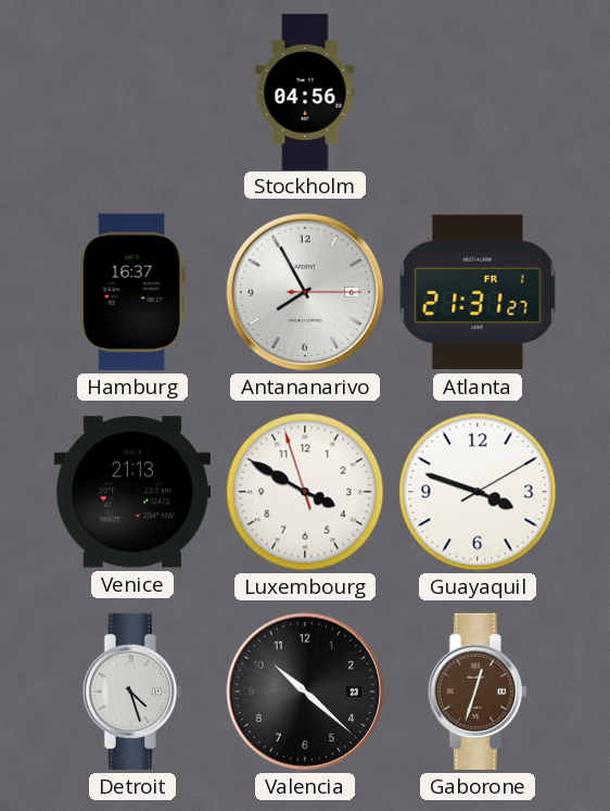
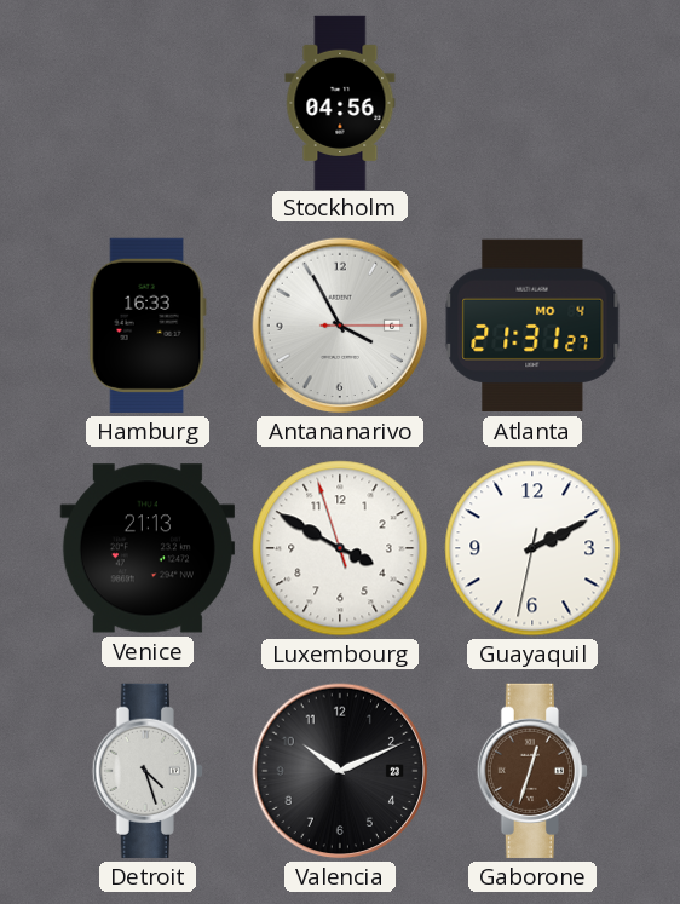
Hamburg: 16:37 -> 16:33
Antananarivo: 7:55 -> 3:55
Atlanta date: FR 1 -> MO 4
Guayaquil: 3:48 -> 2:10
Valencia: 10:22 -> 10:11
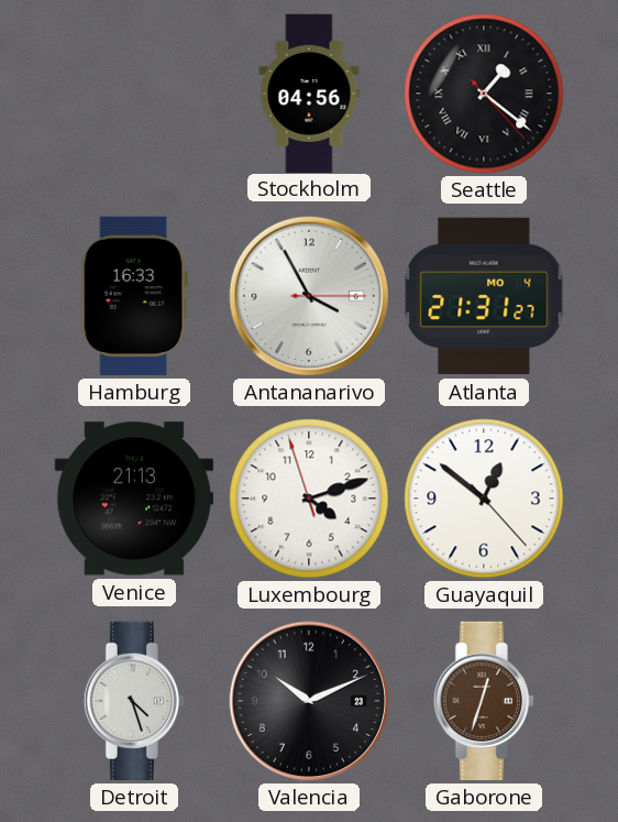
Seattle: none -> 1:21
Luxembourg: 3:49 -> 4:11
Guayaquil: 2:10 -> 12:51
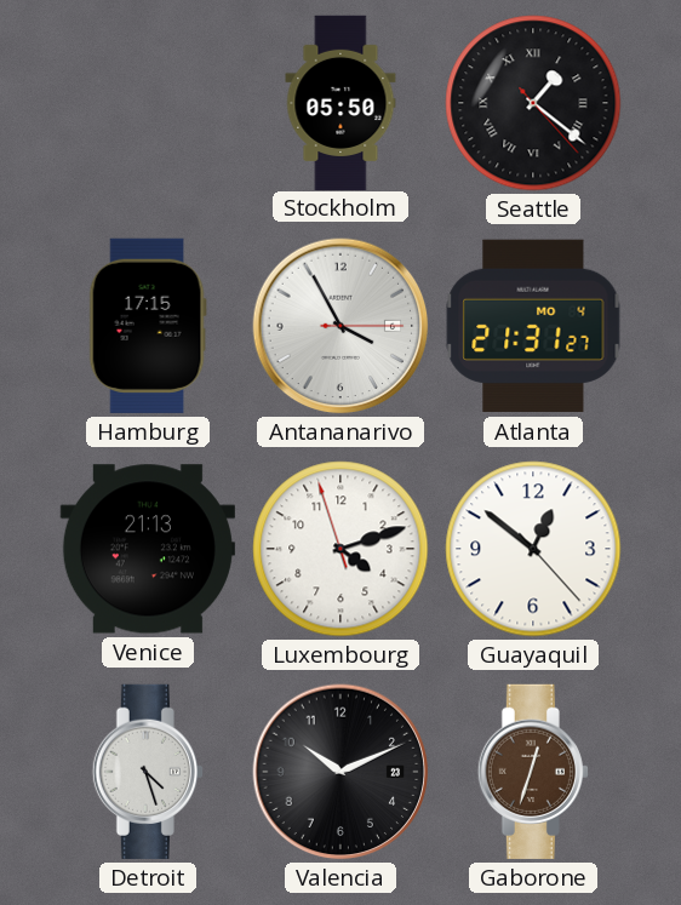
Stockholm: 04:56 -> 05:50
Hamburg: 16:33 -> 17:15
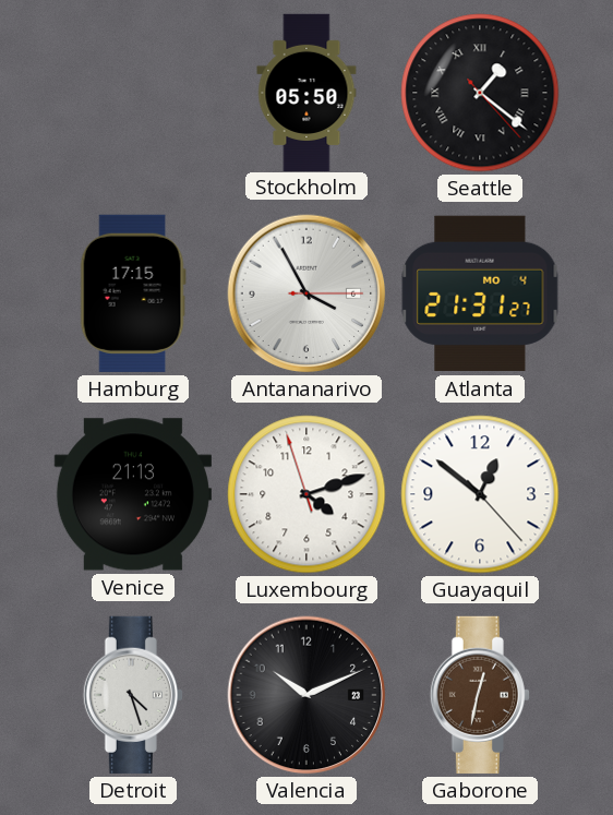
Gaborone: 12:33 -> 12:32
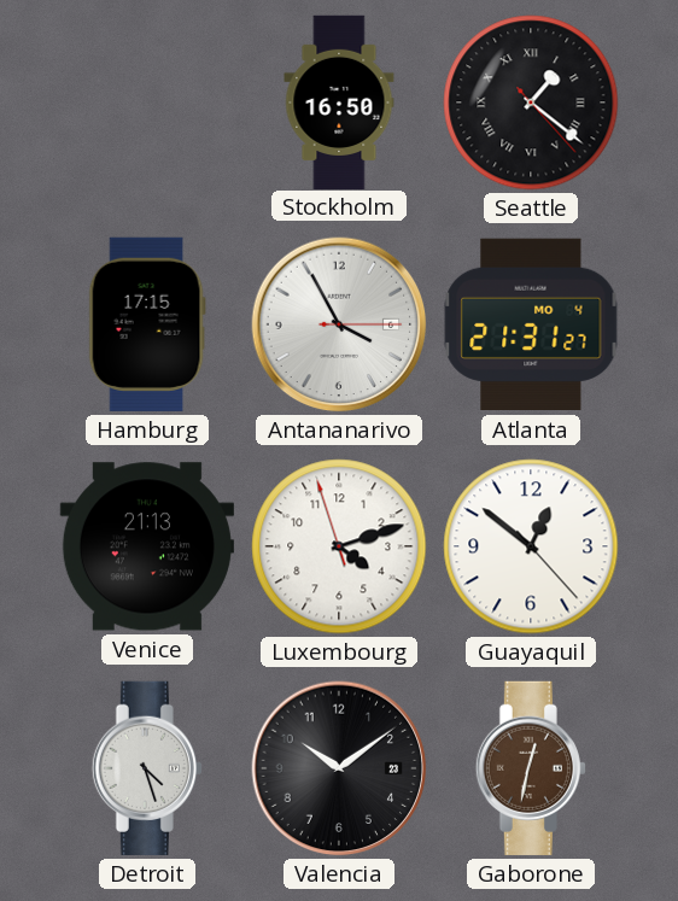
Stockholm: 05:50 -> 16:50
Valencia: 10:11 -> 10:09
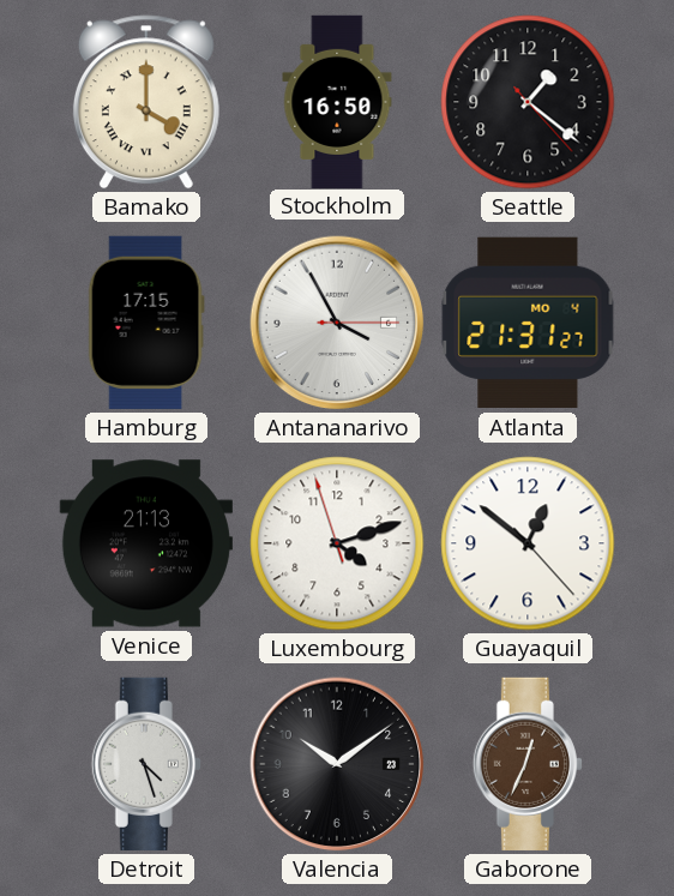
Bamako: none -> 4:00
Seattle numerals: Roman -> Arabic
Gaborone: 12:32 -> 12:34
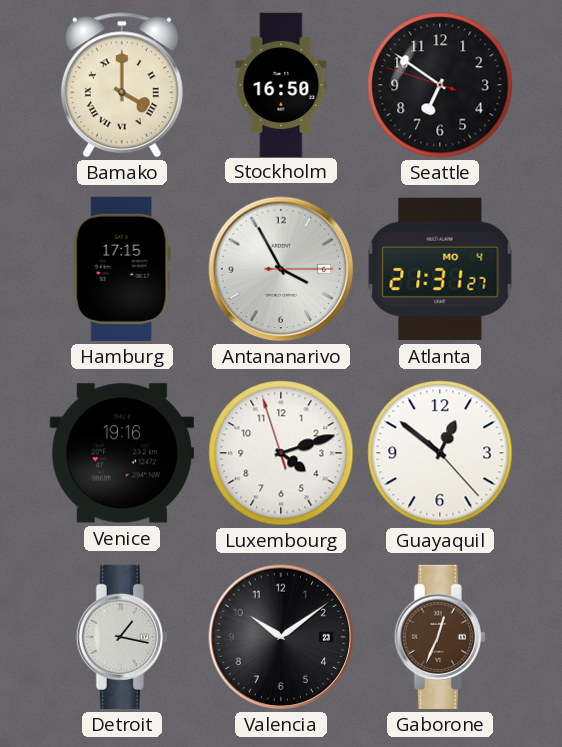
Seattle: 1:21 -> 6:50
Venice: 21:13 -> 19:16
Detroit: 4:27 -> 1:17
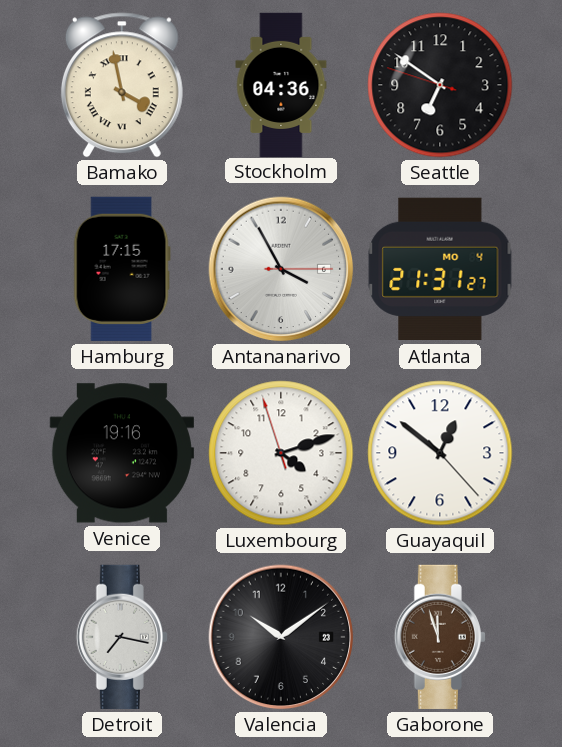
Bamako: 4:00 -> 3:58
Stockholm: 16:50 -> 04:36
Detroit: 1:17 -> 7:17
Gaborone: 12:34 -> 11:57
